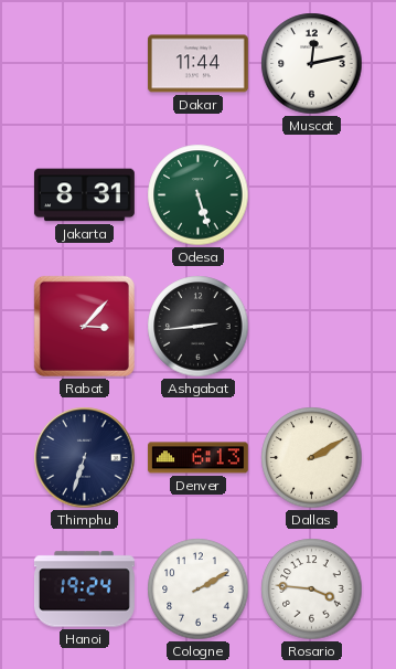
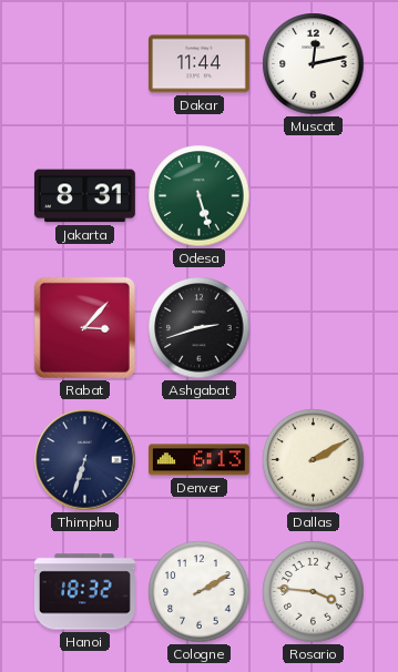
Ashgabat: 2:44 -> 2:42
Hanoi: 19:24 -> 18:32
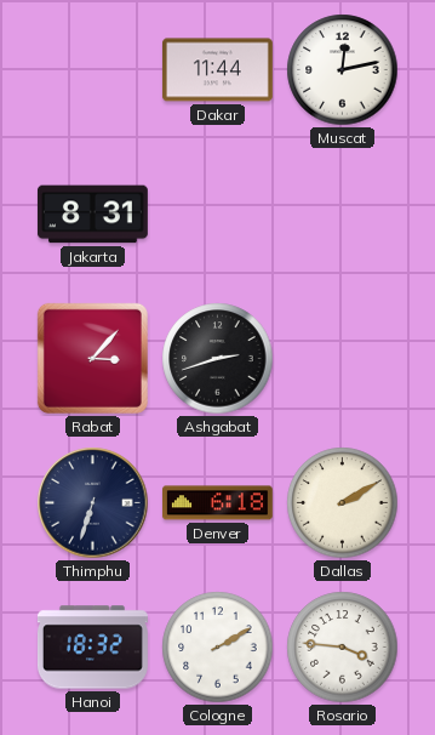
Odesa: 5:27 -> none
Denver: 6:13 -> 6:18
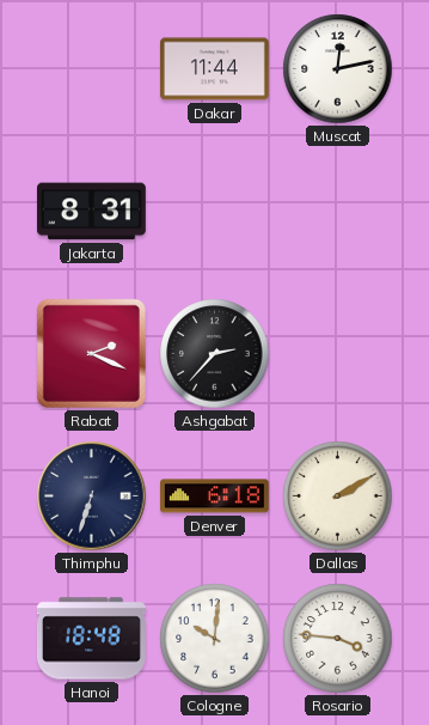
Rabat: 3:07 -> 2:19
Ashgabat: 2:42 -> 2:37
Hanoi: 18:32 -> 18:48
Cologne: 2:10 -> 10:01
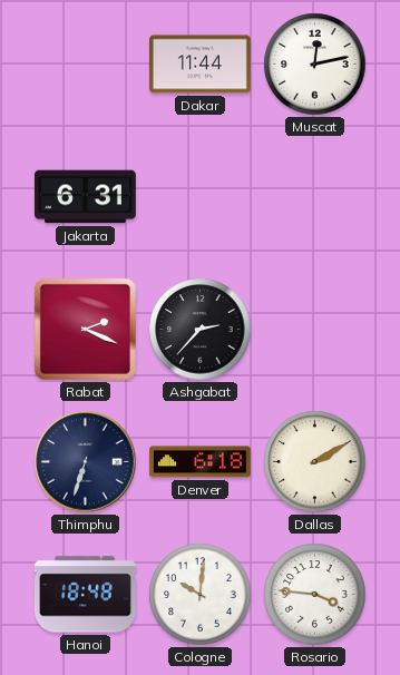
Jakarta: 8:31 -> 6:31
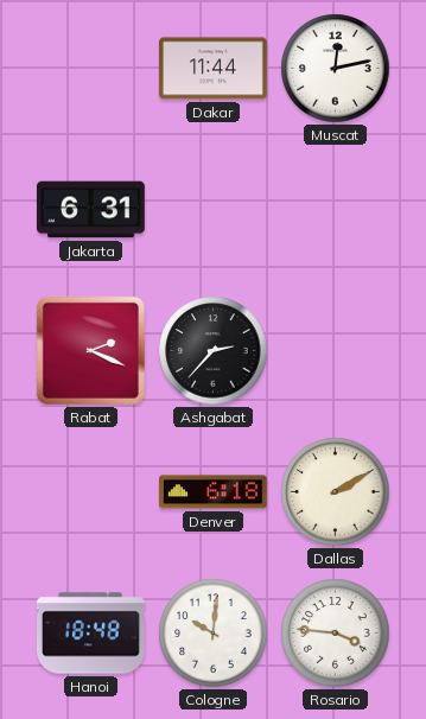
Thimphu: 6:33 -> none
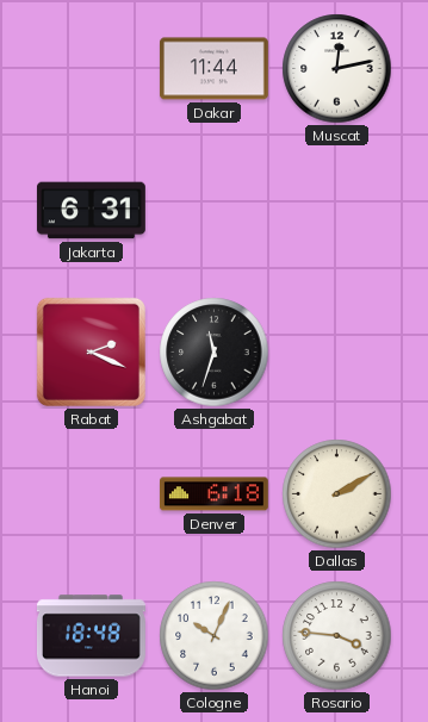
Ashgabat: 2:37 -> 11:33
Cologne: 10:01 -> 10:04
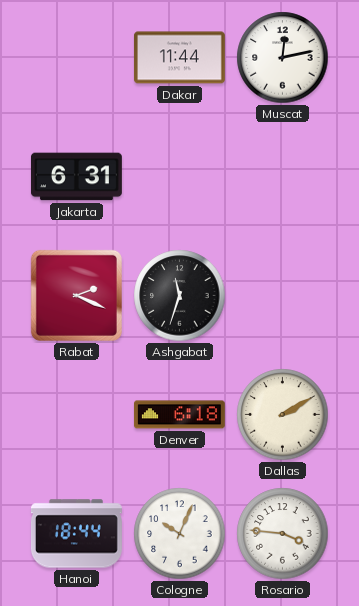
Hanoi: 18:48 -> 18:44
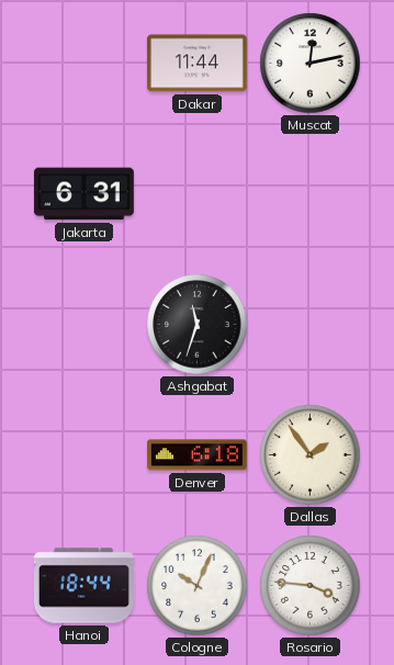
Rabat: 2:19 -> none
Dallas: 2:10 -> 1:54
